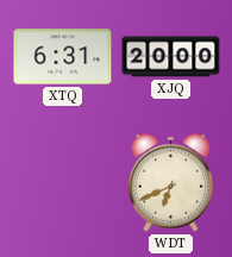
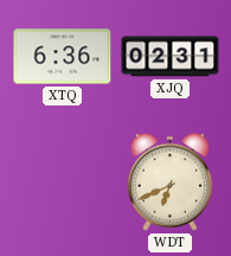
XTQ: 6:31 -> 6:36
XJQ: 20:00 -> 02:31
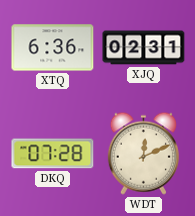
DKQ: none -> 07:28
WDT: 6:41 -> 12:11
